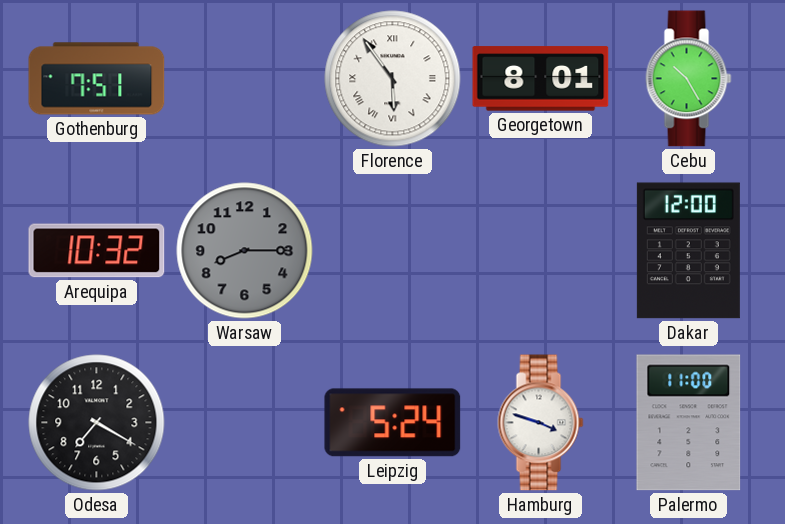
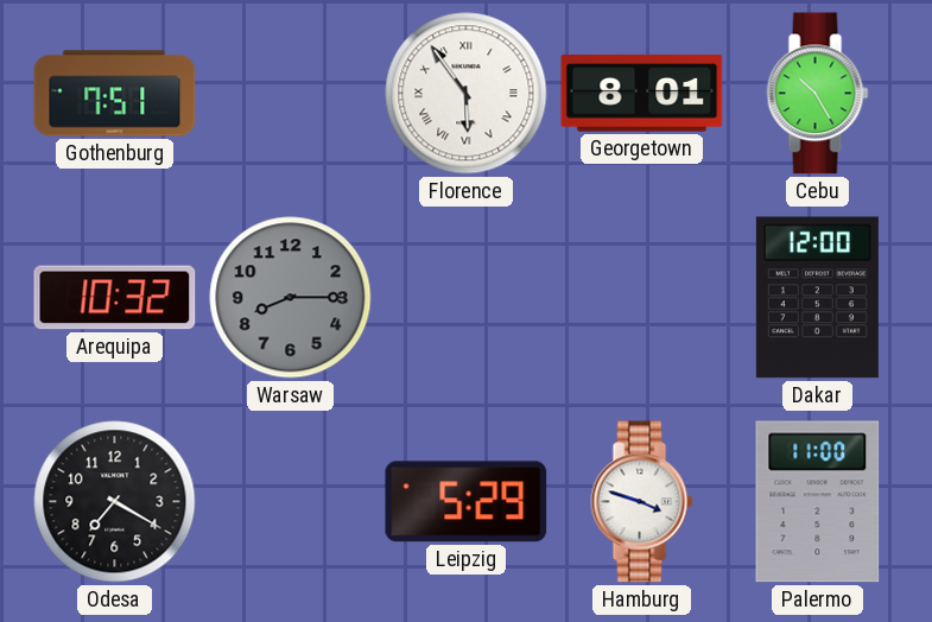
Leipzig: 5:24 -> 5:29
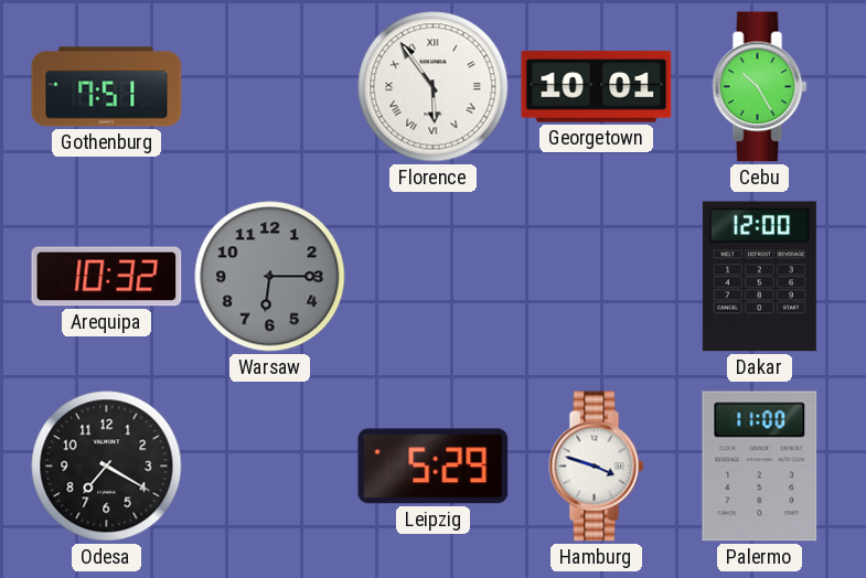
Georgetown: 8:01 -> 10:01
Warsaw: 8:15 -> 6:15
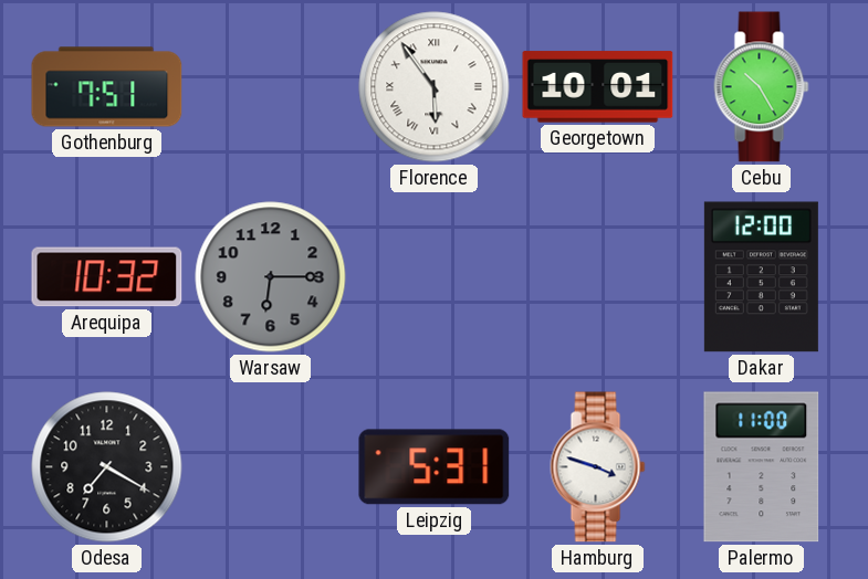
Leipzig: 5:29 -> 5:31
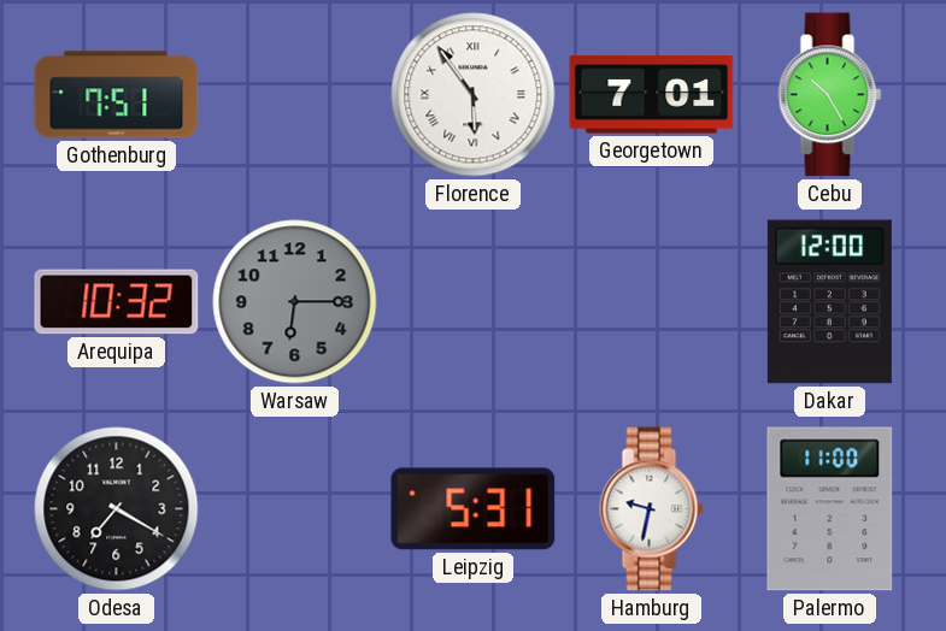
Georgetown: 10:01 -> 7:01
Hamburg: 3:48 -> 9:32
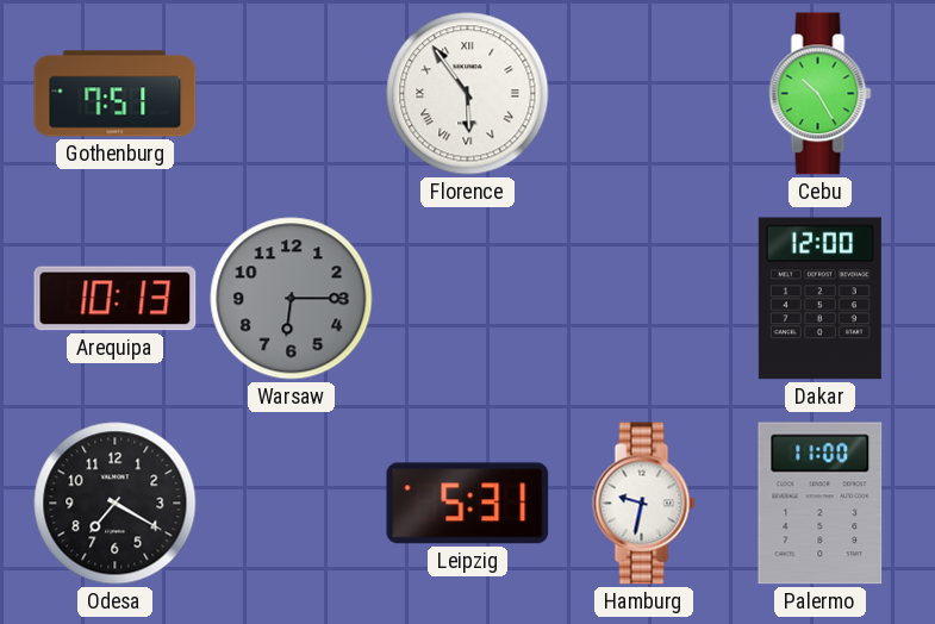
Georgetown: 7:01 -> none
Arequipa: 10:32 -> 10:13
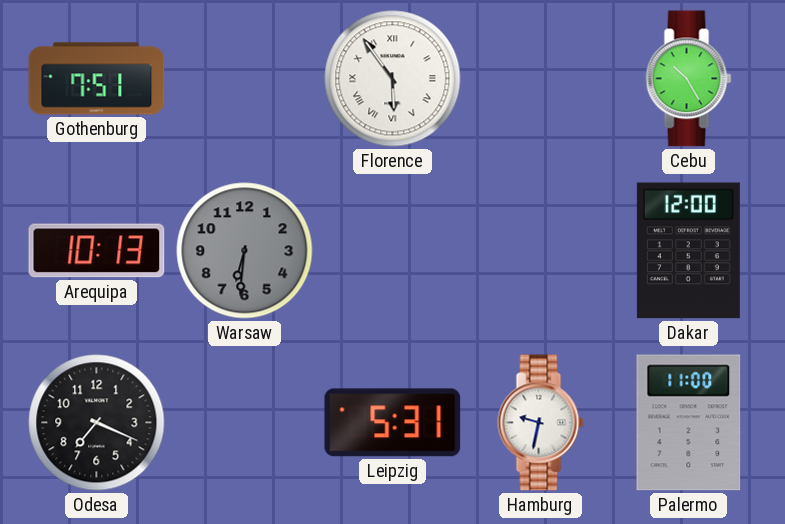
Warsaw: 6:15 -> 6:31
Odesa: 7:20 -> 7:19
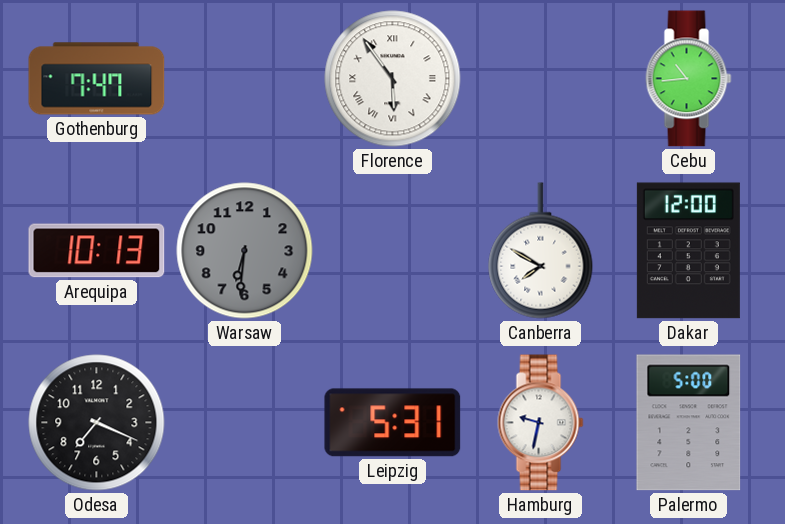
Gothenburg: 7:51 -> 7:47
Cebu: 10:25 -> 10:44
Canberra: none -> 7:50
Palermo: 11:00 -> 5:00
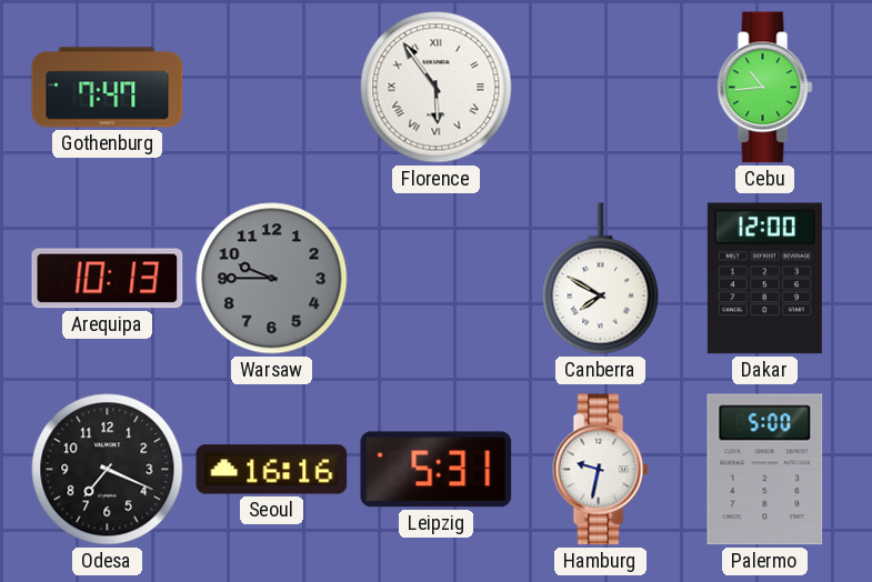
Warsaw: 6:31 -> 9:45
Seoul: none -> 16:16
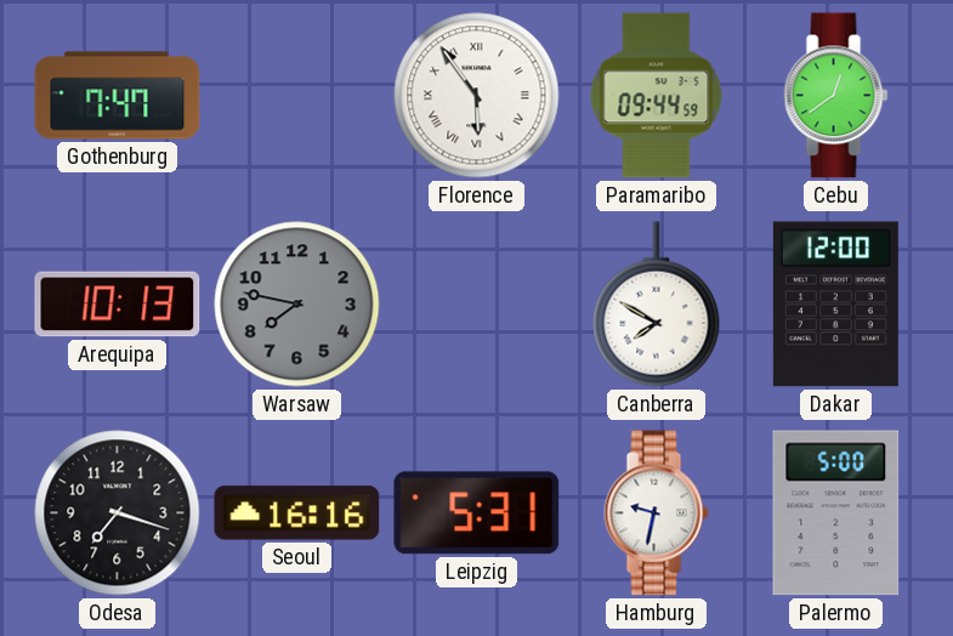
Paramaribo: none -> 09:44
Cebu: 10:44 -> 12:39
Warsaw: 9:45 -> 7:47
Odesa: 7:19 -> 7:18
